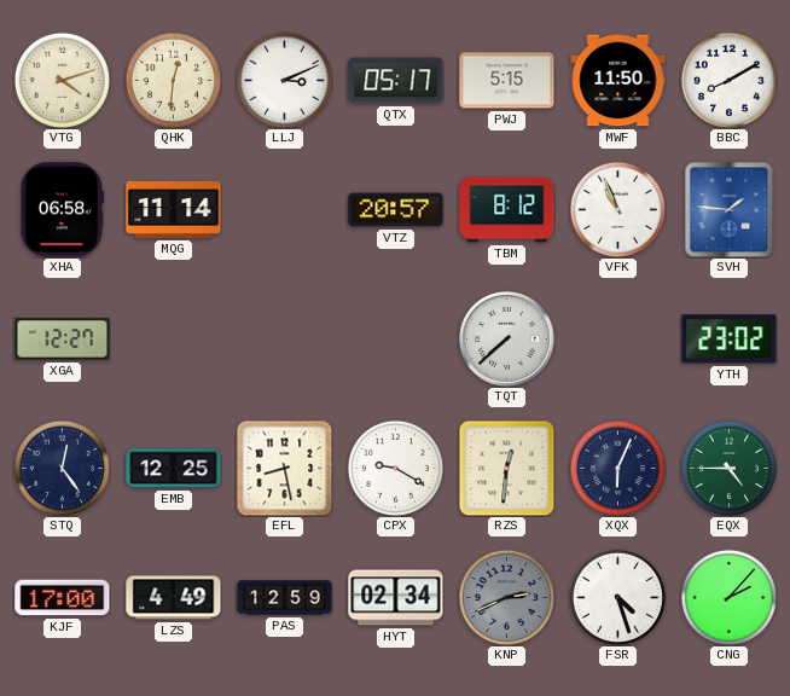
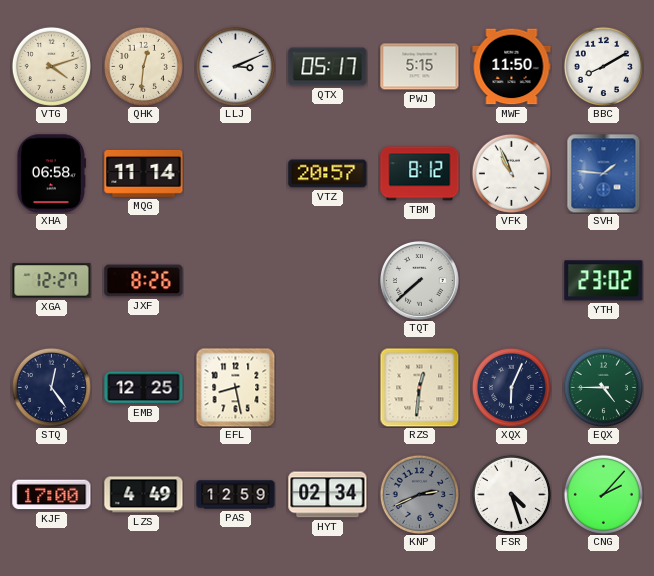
JXF: none -> 8:26
CPX: 9:20 -> none
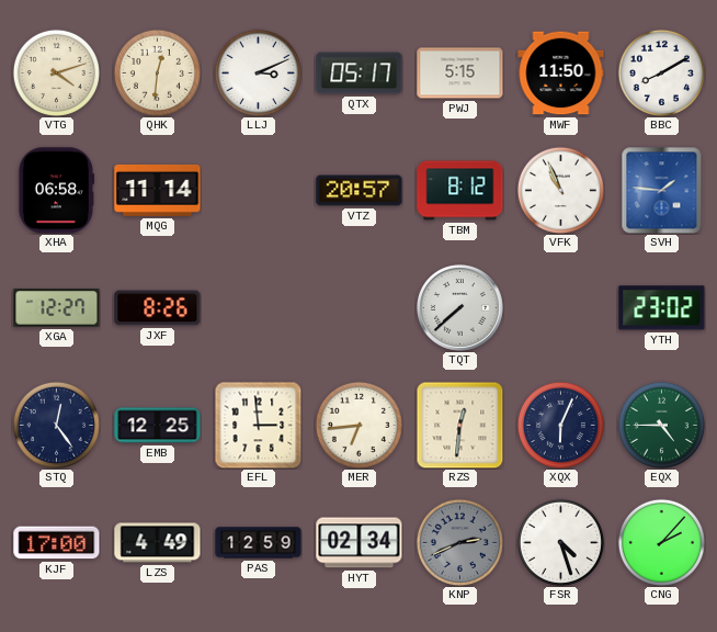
EFL: 8:28 -> 2:59
MER: none -> 6:44
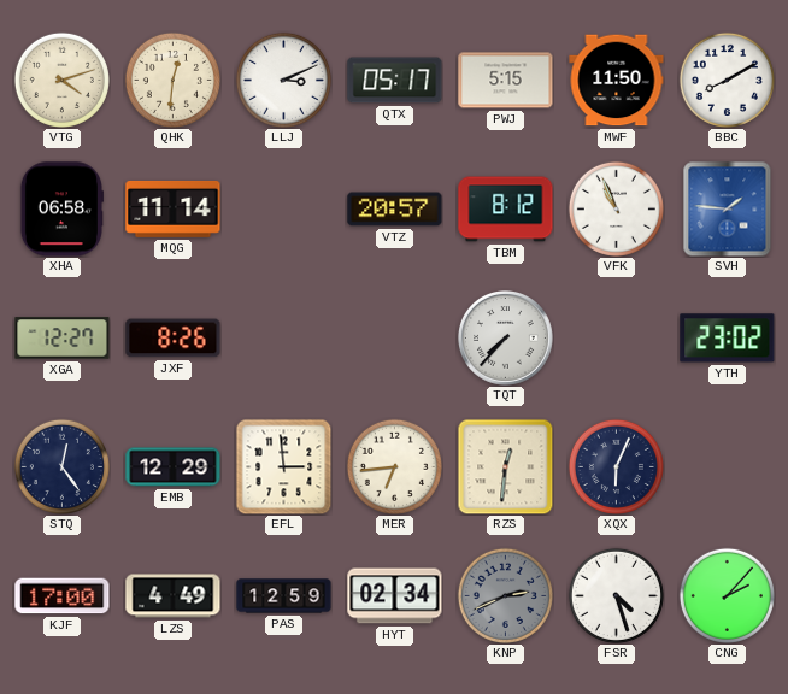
TQT: 7:38 -> 7:37
EMB: 12:25 -> 12:29
EQX: 4:45 -> none
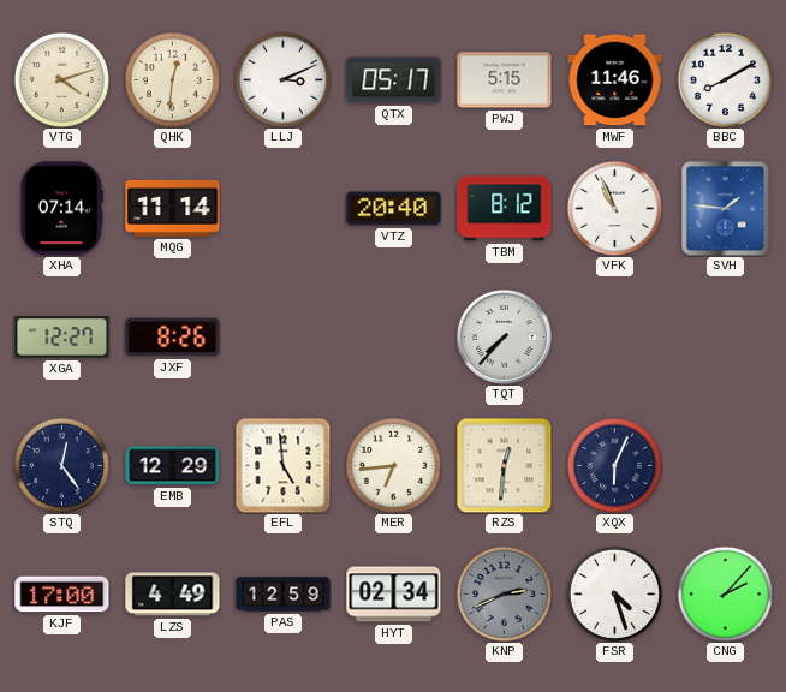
MWF: 11:50 -> 11:46
XHA: 06:58 -> 07:14
VTZ: 20:57 -> 20:40
YTH: 23:02 -> none
EFL: 2:59 -> 4:59
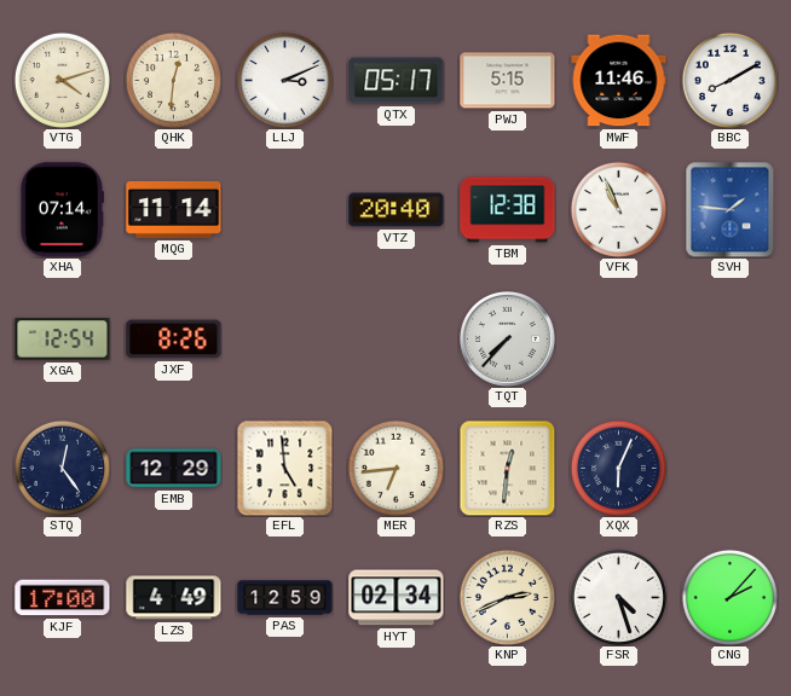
TBM: 8:12 -> 12:38
XGA: 12:27 -> 12:54
KNP dial: grey -> cream
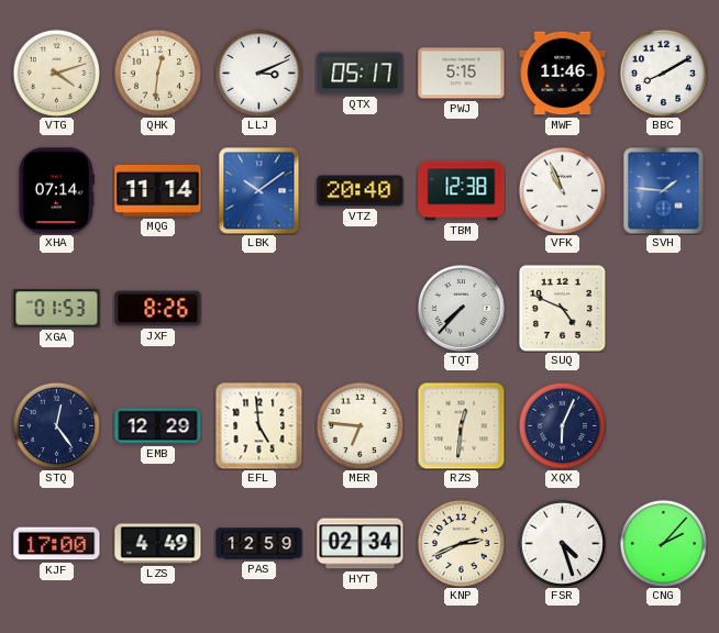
LBK: none -> 10:09
XGA: 12:54 -> 01:53
SUQ: none -> 4:49
MER: 6:44 -> 6:46
